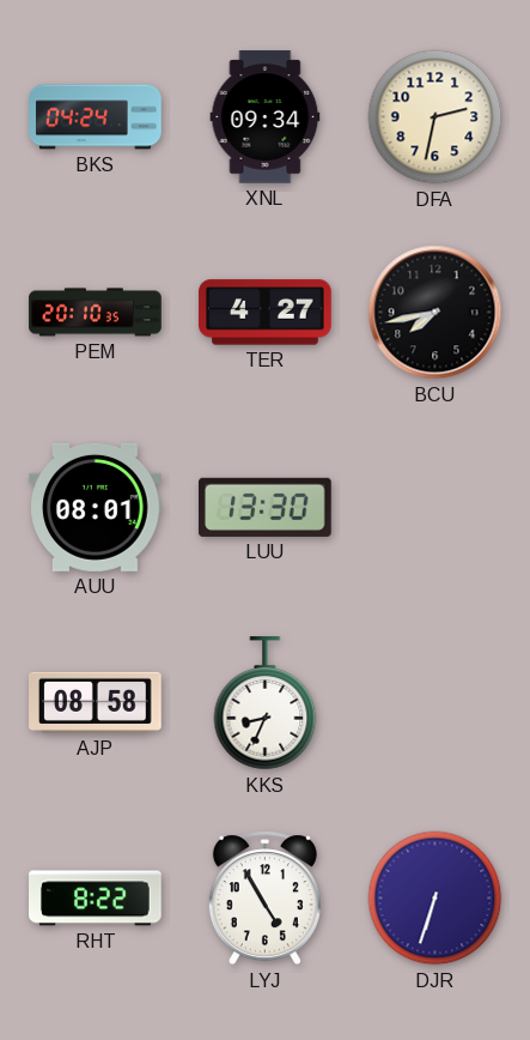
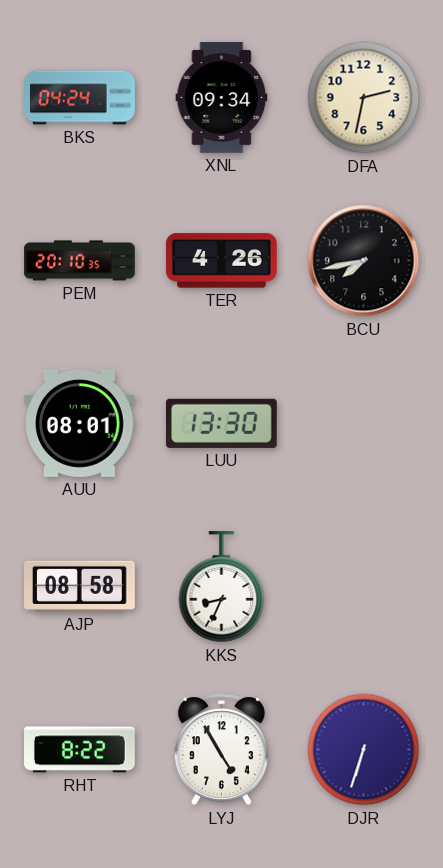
TER: 4:27 -> 4:26
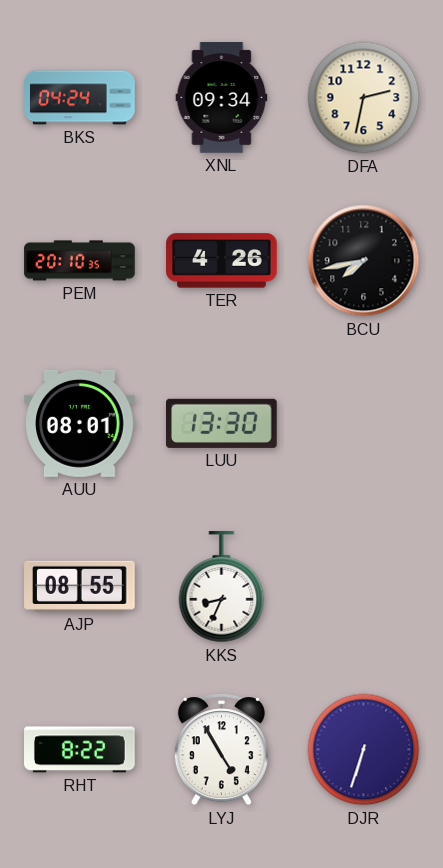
AJP: 08:58 -> 08:55
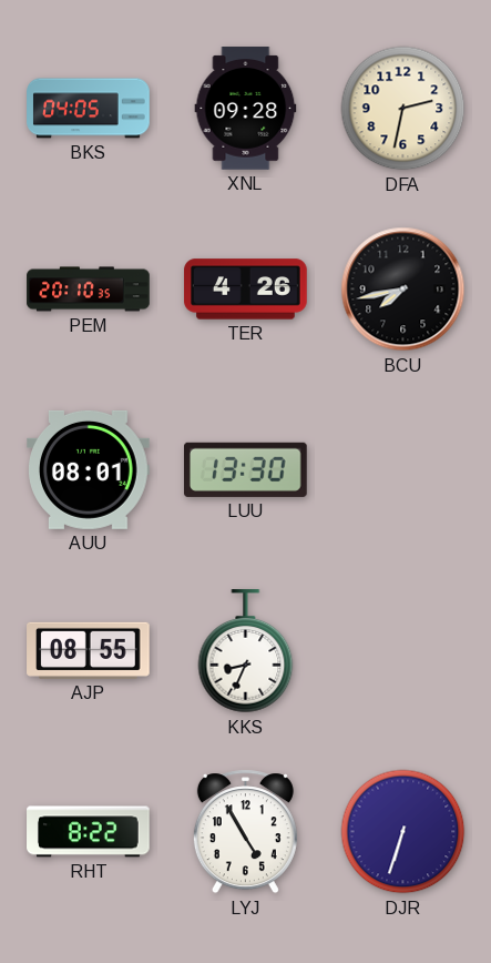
BKS: 04:24 -> 04:05
XNL: 09:34 -> 09:28
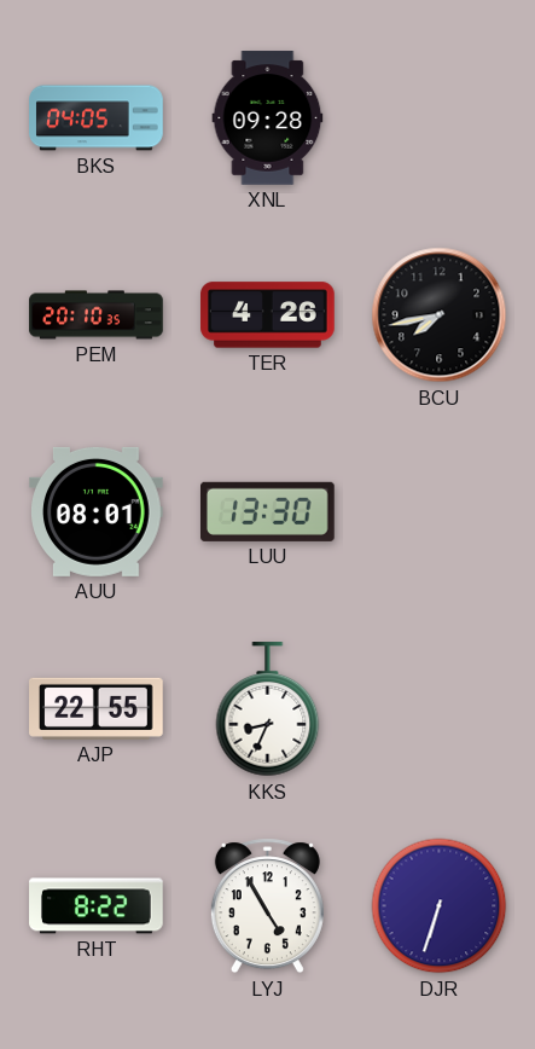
DFA: 2:32 -> none
AJP: 08:55 -> 22:55
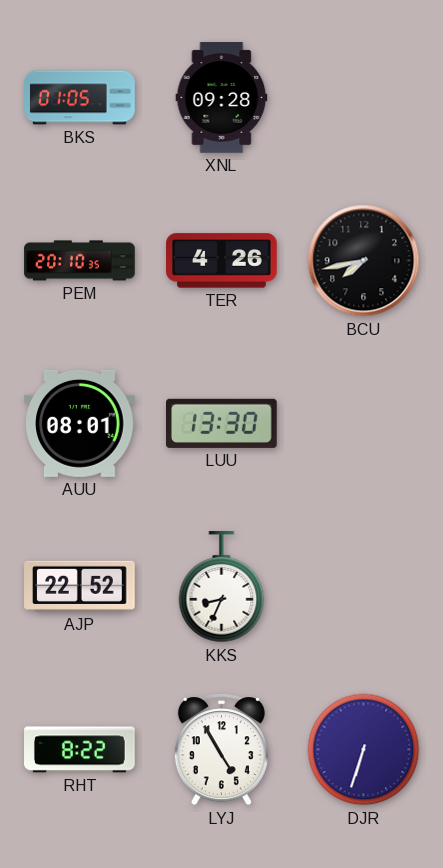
BKS: 04:05 -> 01:05
AJP: 22:55 -> 22:52
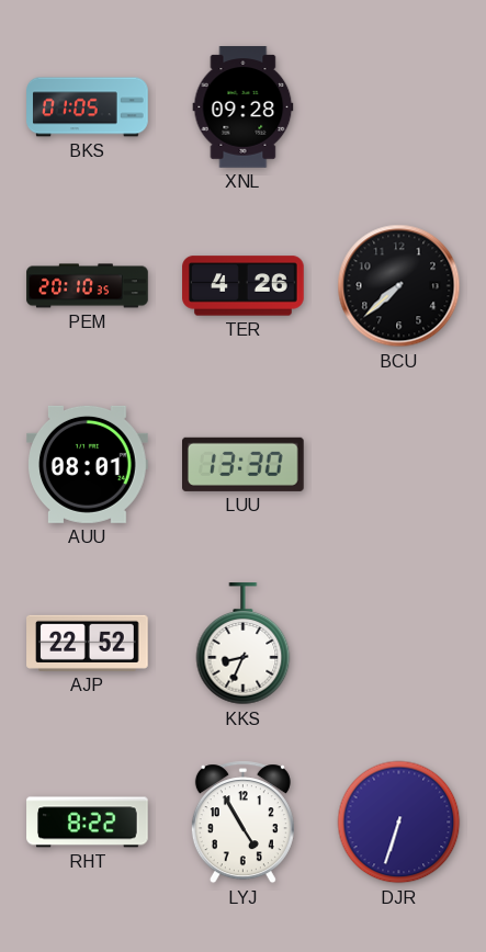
BCU: 7:43 -> 7:38
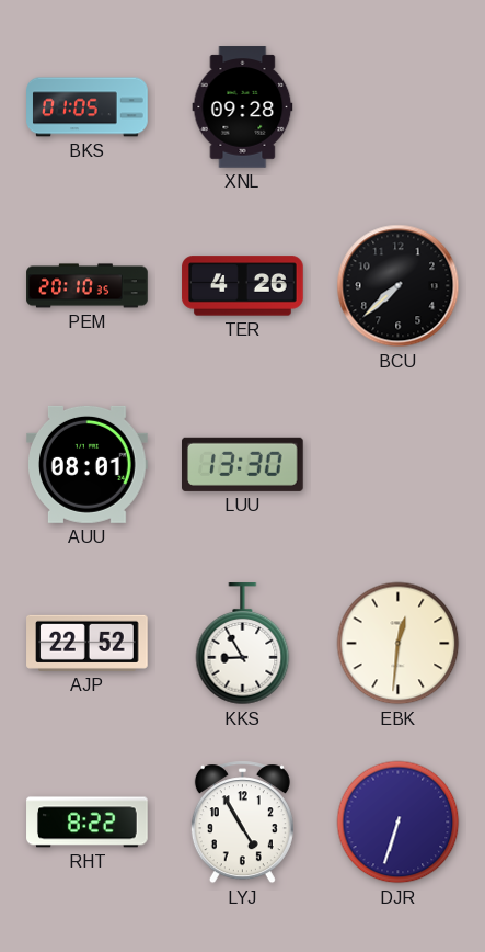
KKS: 8:34 -> 8:55
EBK: none -> 12:31
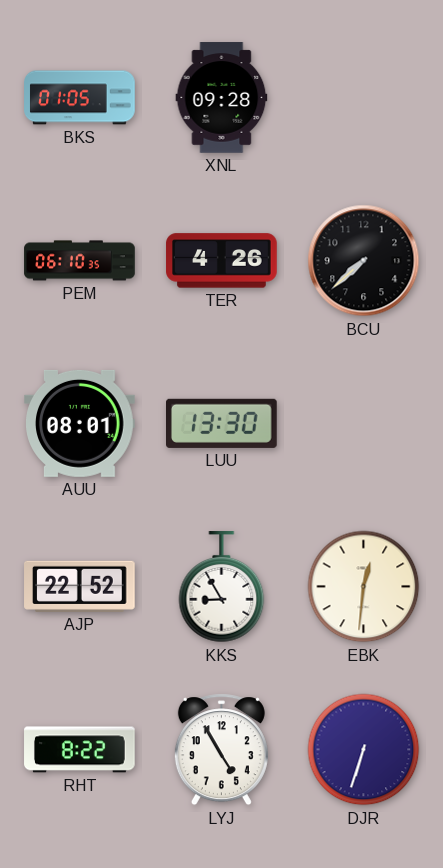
PEM: 20:10 -> 06:10
